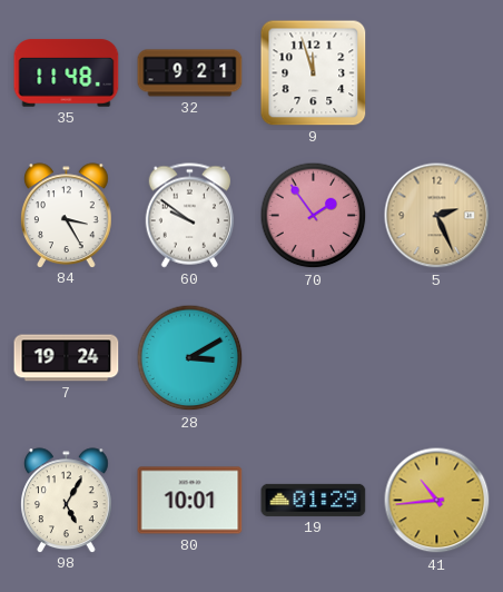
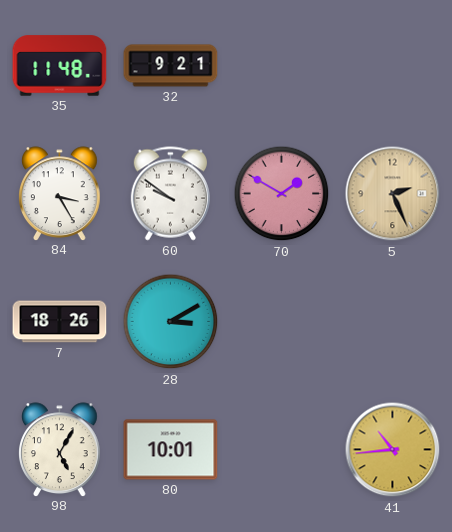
9: 11:57 -> none
70: 1:54 -> 1:50
7: 19:24 -> 18:26
19: 01:29 -> none
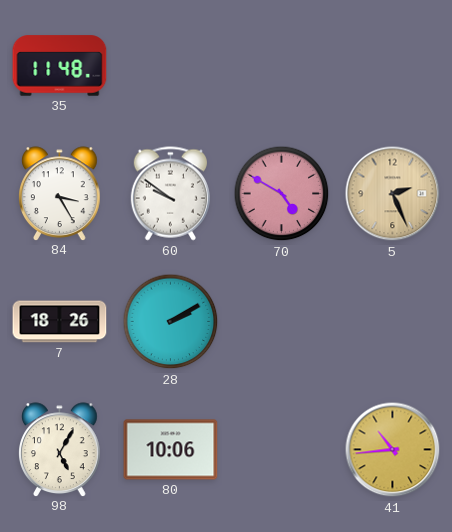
32: 9:21 -> none
70: 1:50 -> 4:50
28: 3:10 -> 2:10
80: 10:01 -> 10:06
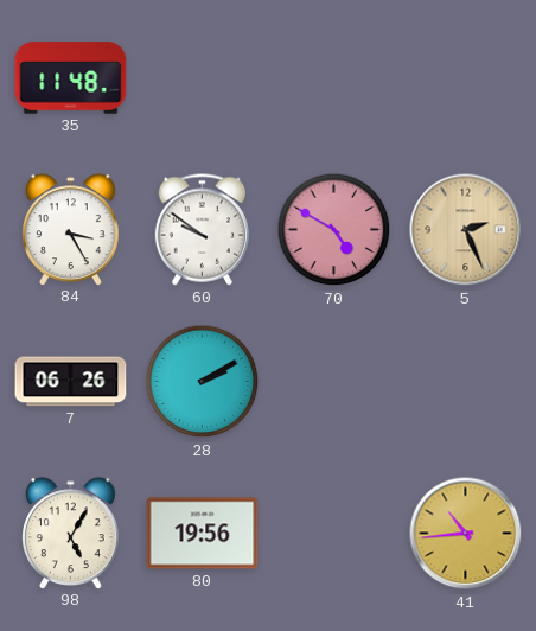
7: 18:26 -> 06:26
80: 10:06 -> 19:56
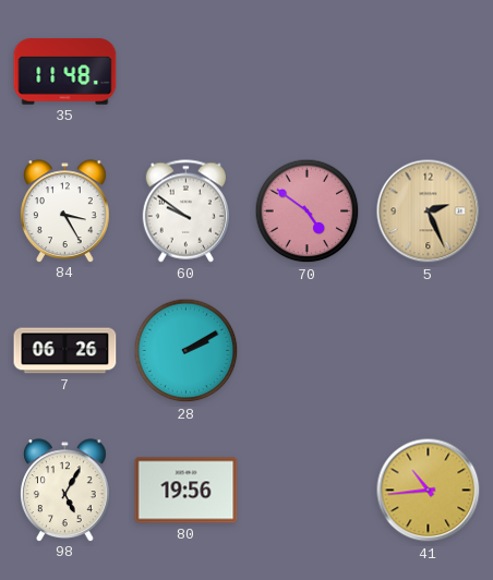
70: 4:50 -> 4:51
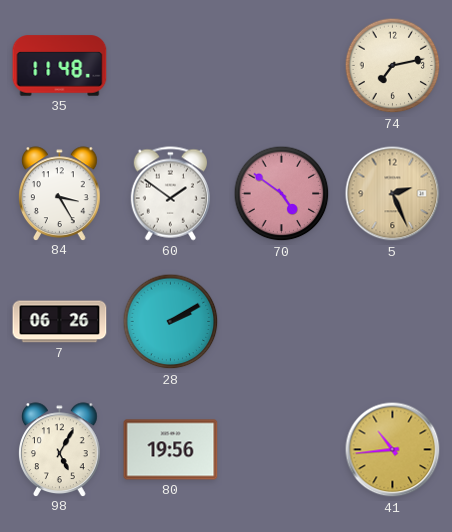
74: none -> 7:13
60: 9:51 -> 1:51
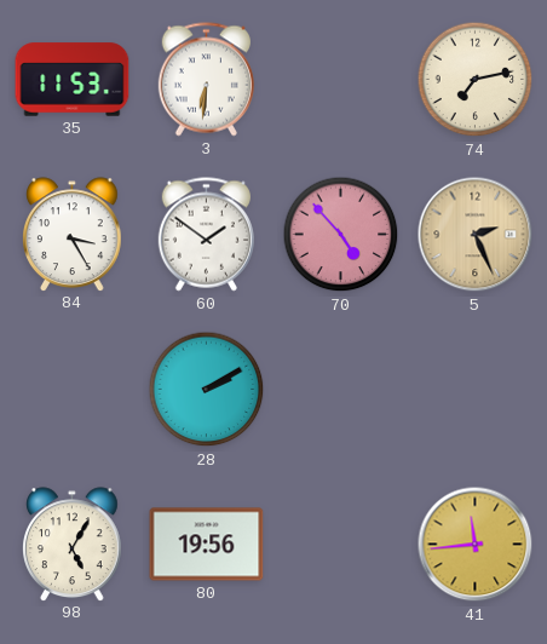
35: 11:48 -> 11:53
3: none -> 6:31
70: 4:51 -> 4:53
7: 06:26 -> none
41: 10:44 -> 11:44
